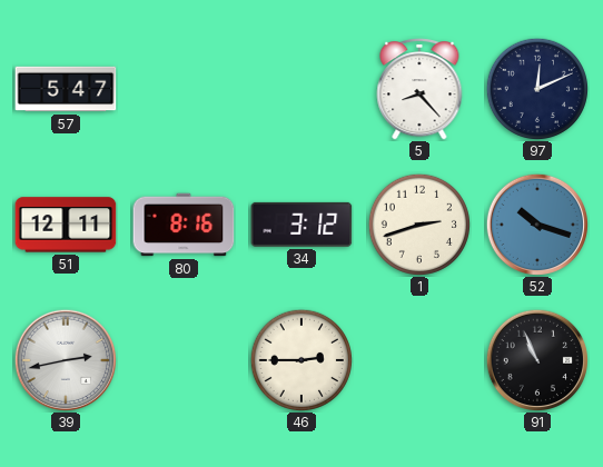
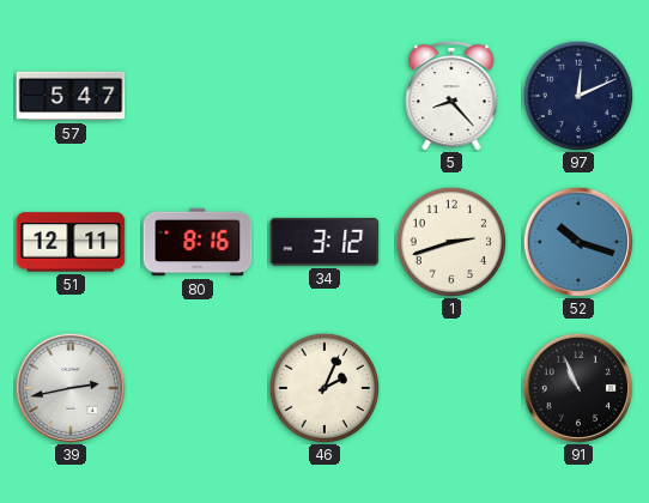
46: 2:45 -> 2:04
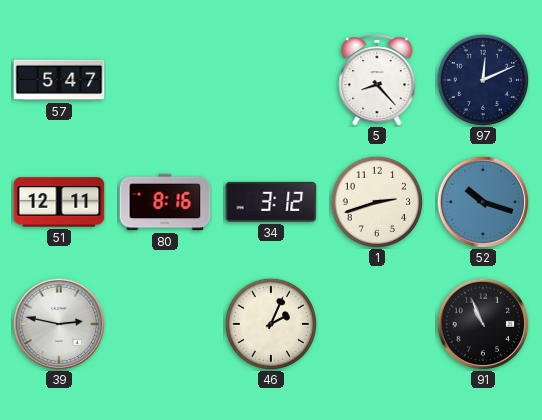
39: 2:43 -> 2:47
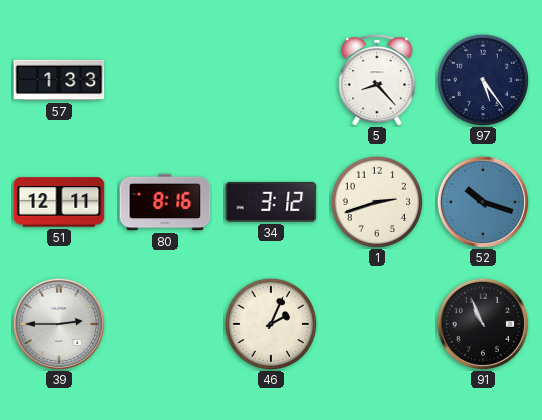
57: 5:47 -> 1:33
97: 12:11 -> 5:24
39: 2:47 -> 2:45
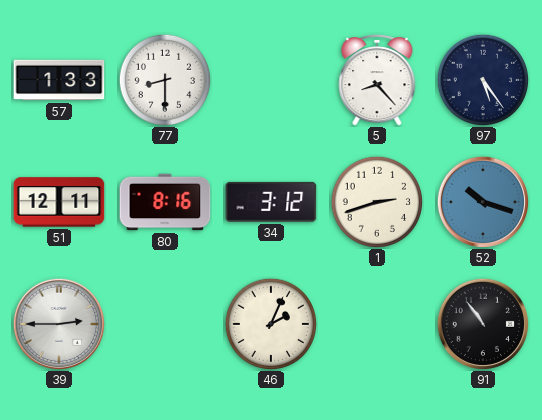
77: none -> 8:30
91: 10:56 -> 10:54
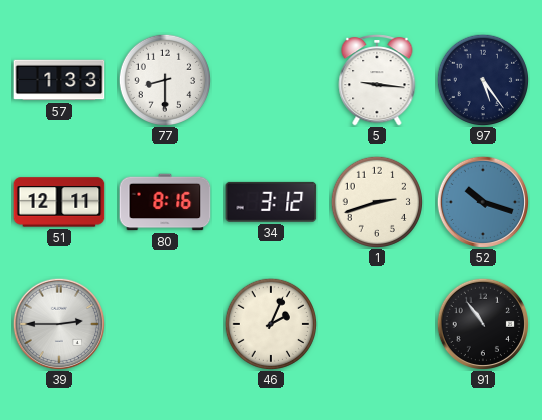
5: 8:23 -> 9:16
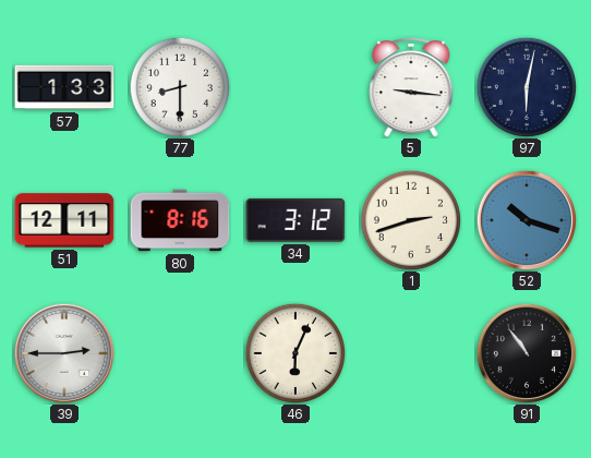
97: 5:24 -> 6:02
46: 2:04 -> 6:04
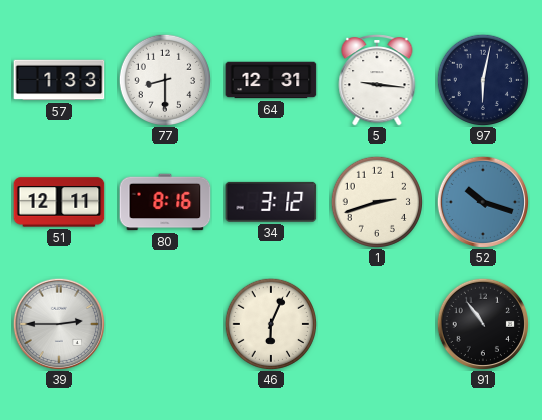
64: none -> 12:31
